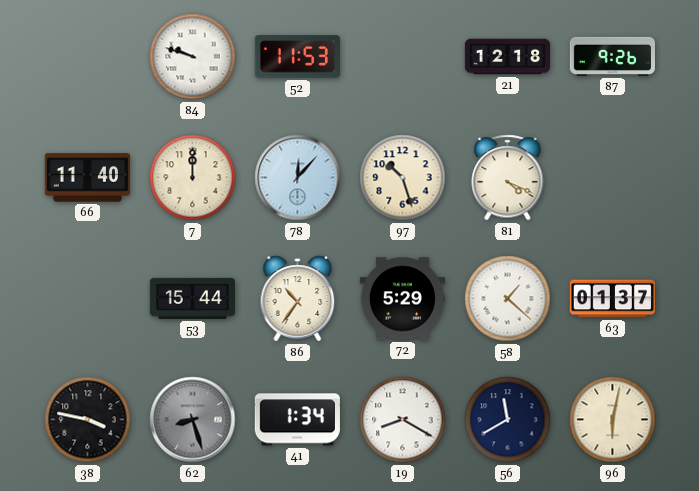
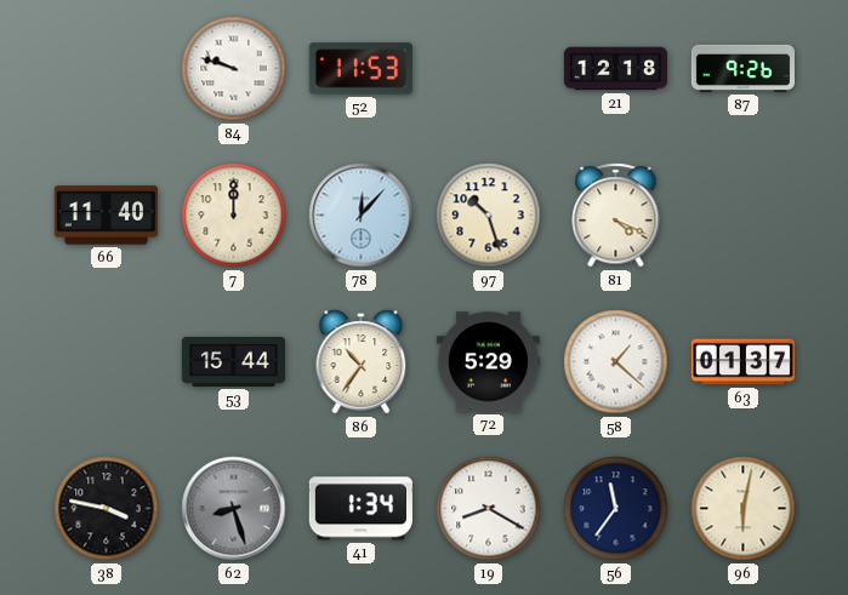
56: 11:40 -> 11:36
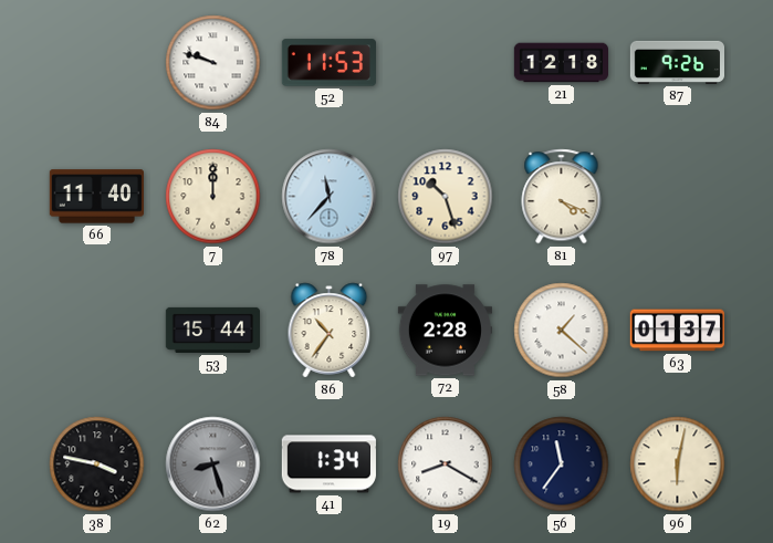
78: 12:07 -> 11:37
72: 5:29 -> 2:28
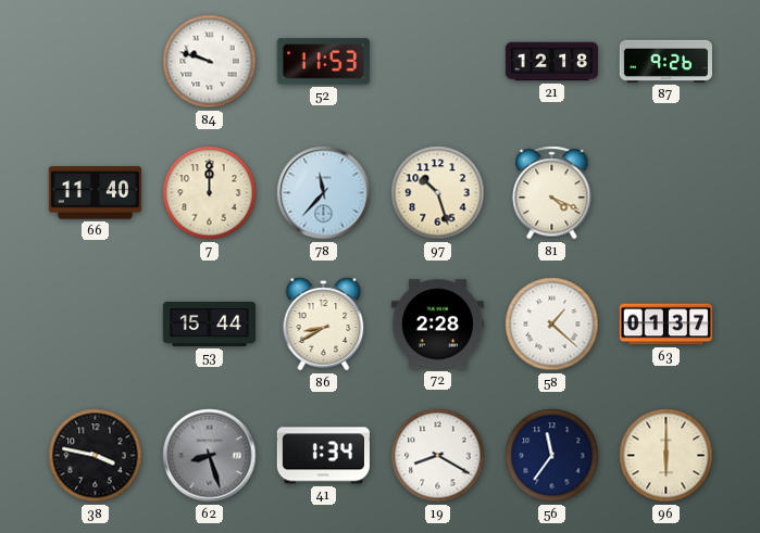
86: 10:36 -> 8:40
96: 6:02 -> 6:00
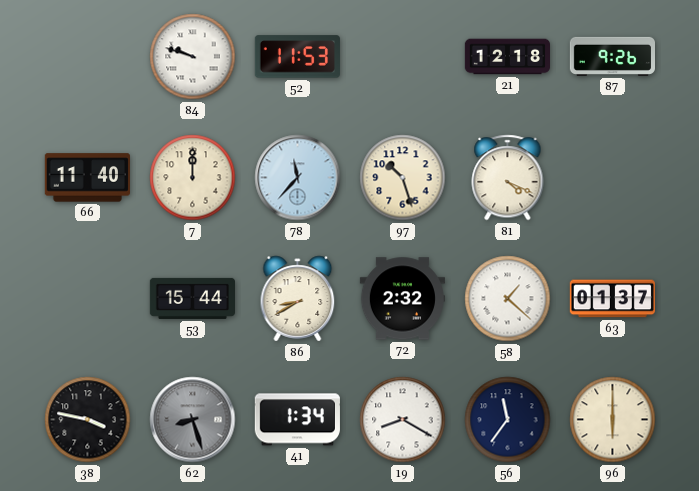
72: 2:28 -> 2:32
